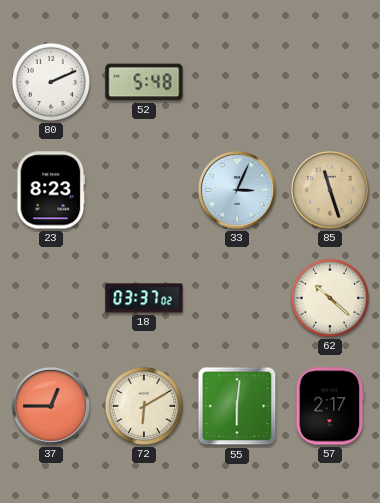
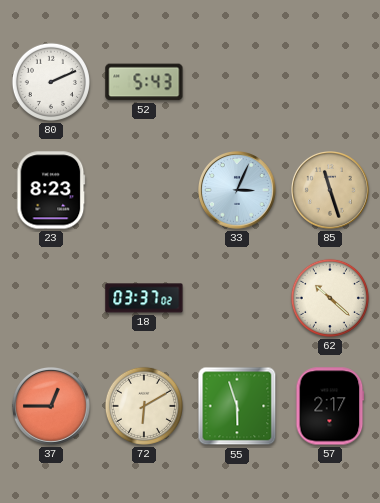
52: 5:48 -> 5:43
55: 6:01 -> 5:57
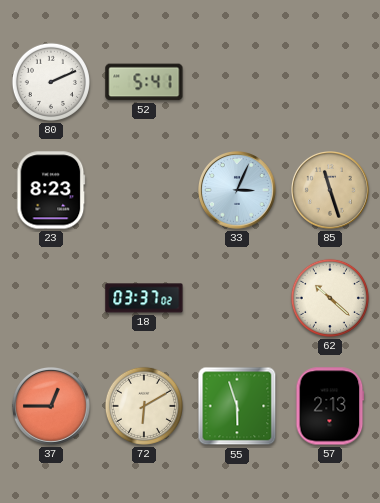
52: 5:43 -> 5:41
57: 2:17 -> 2:13
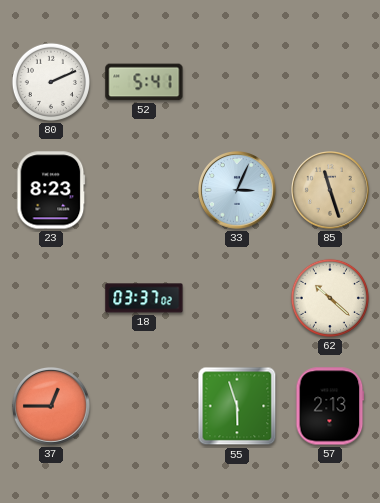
72: 6:10 -> none
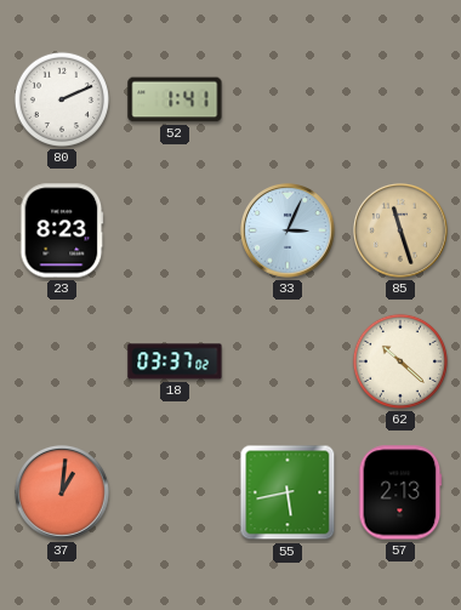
52: 5:41 -> 1:41
37: 12:45 -> 1:01
55: 5:57 -> 5:43
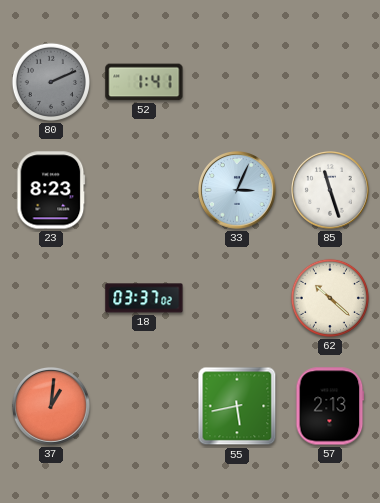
80 dial: white -> grey
85 dial: champagne -> white
